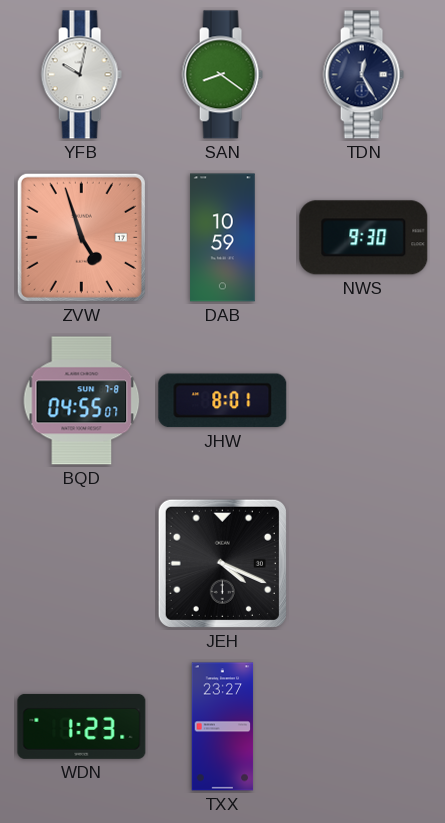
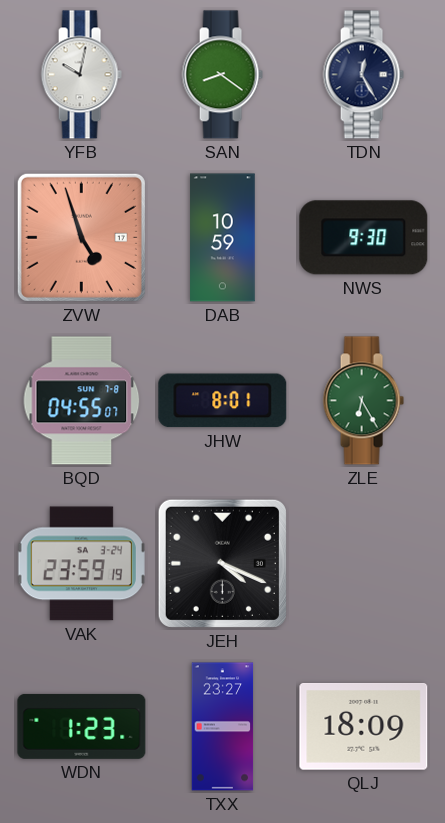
ZLE: none -> 6:25
VAK: none -> 23:59
QLJ: none -> 18:09
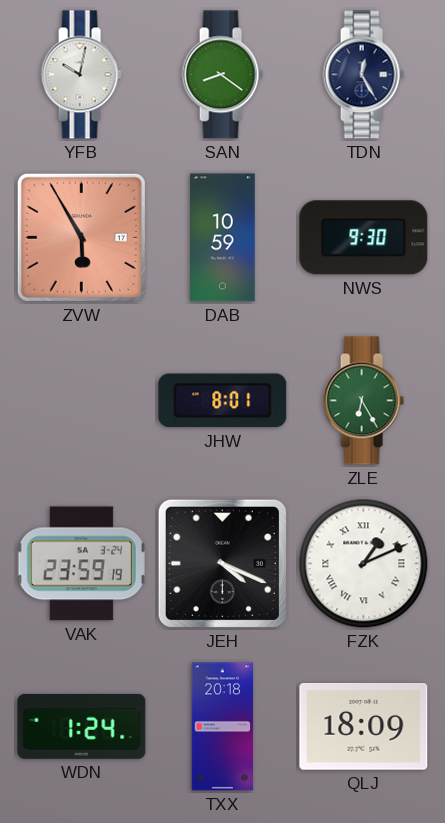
ZVW: 4:57 -> 5:55
BQD: 04:55 -> none
FZK: none -> 1:11
WDN: 1:23 -> 1:24
TXX: 23:27 -> 20:18
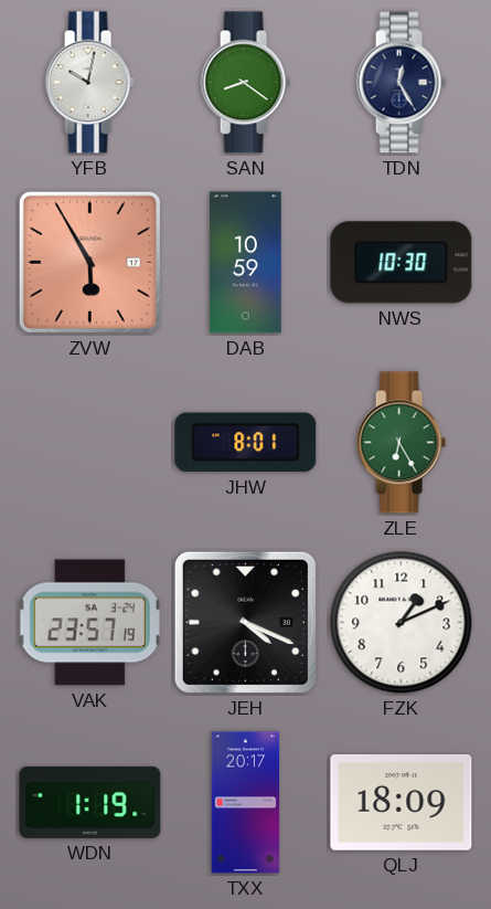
NWS: 9:30 -> 10:30
VAK: 23:59 -> 23:57
FZK numerals: Roman -> Arabic
WDN: 1:24 -> 1:19
TXX: 20:18 -> 20:17
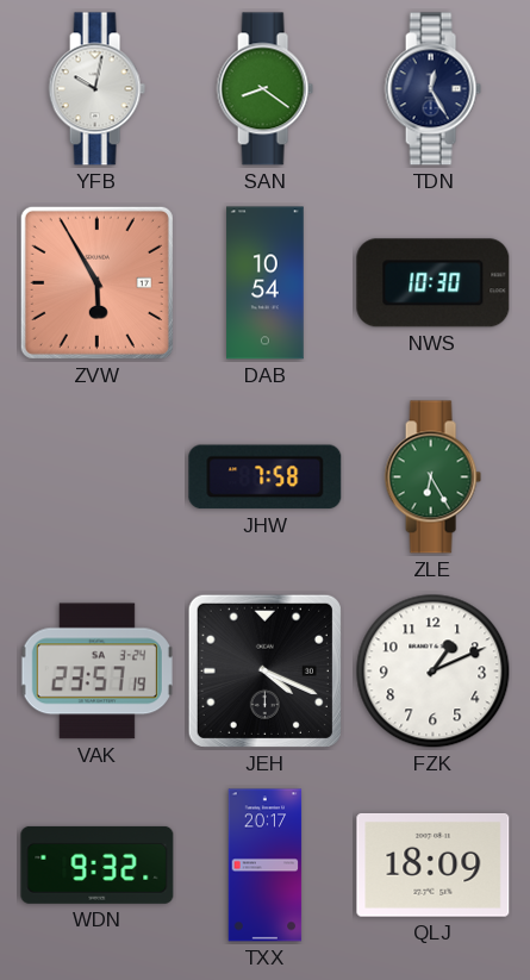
DAB: 10:59 -> 10:54
JHW: 8:01 -> 7:58
WDN: 1:19 -> 9:32
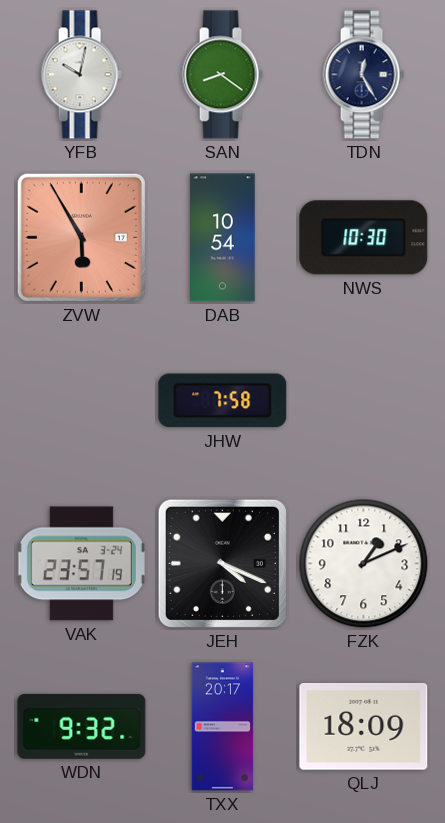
ZLE: 6:25 -> none
